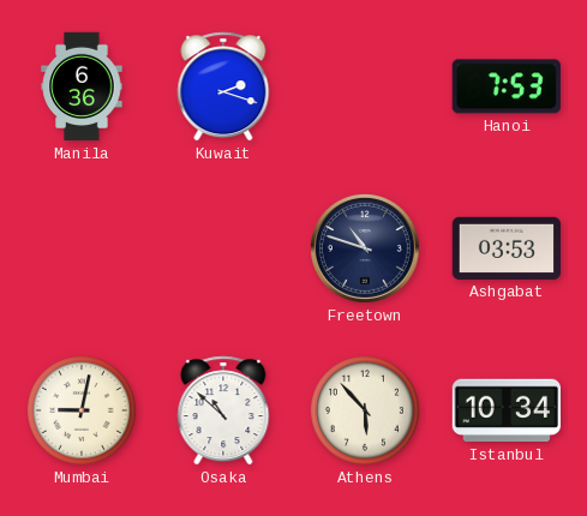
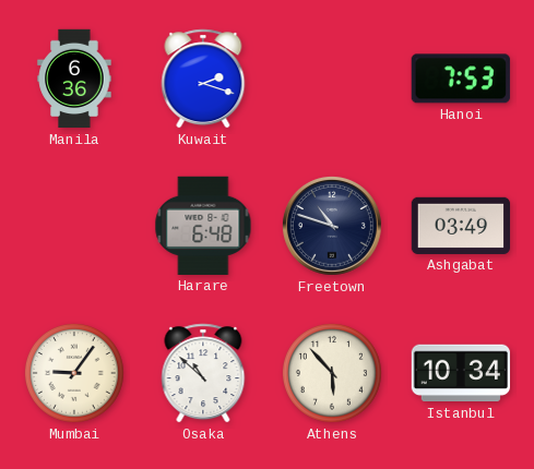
Harare: none -> 6:48
Ashgabat: 03:53 -> 03:49
Mumbai: 9:02 -> 9:06
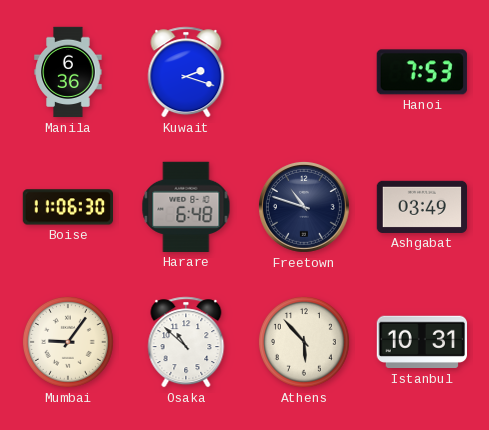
Boise: none -> 11:06
Istanbul: 10:34 -> 10:31
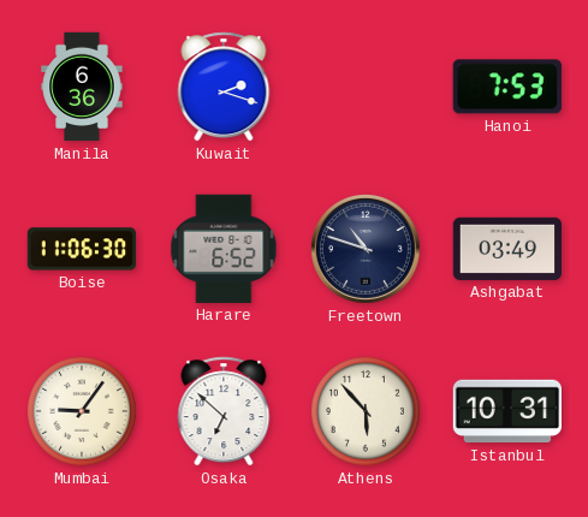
Harare: 6:48 -> 6:52
Osaka: 10:52 -> 6:52
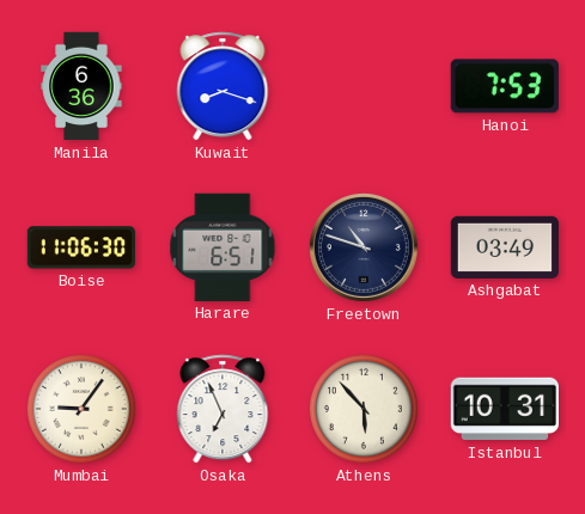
Kuwait: 2:18 -> 8:18
Harare: 6:52 -> 6:51
Osaka: 6:52 -> 6:56
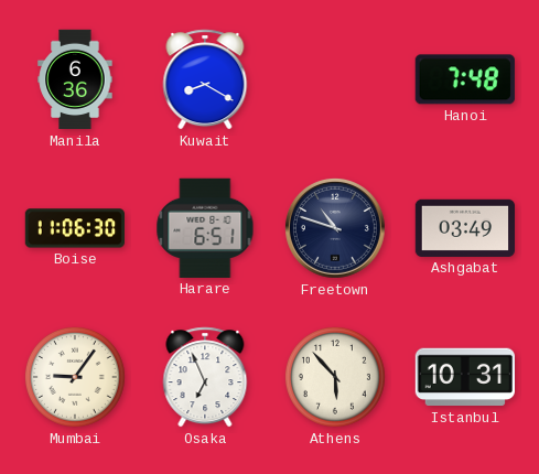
Kuwait: 8:18 -> 8:20
Hanoi: 7:53 -> 7:48
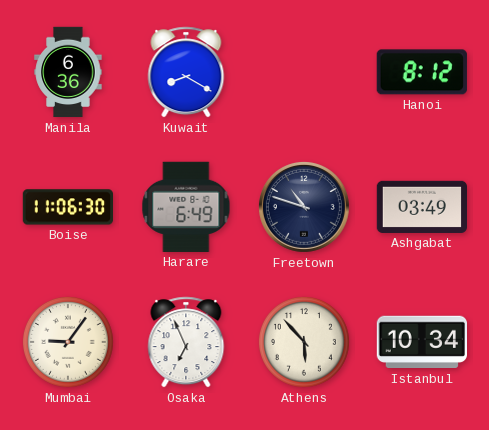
Hanoi: 7:48 -> 8:12
Harare: 6:51 -> 6:49
Istanbul: 10:31 -> 10:34
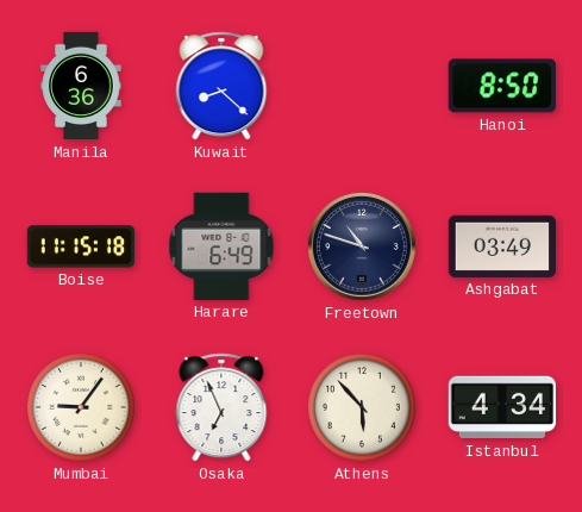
Kuwait: 8:20 -> 8:22
Hanoi: 8:12 -> 8:50
Boise: 11:06 -> 11:15
Istanbul: 10:34 -> 4:34
